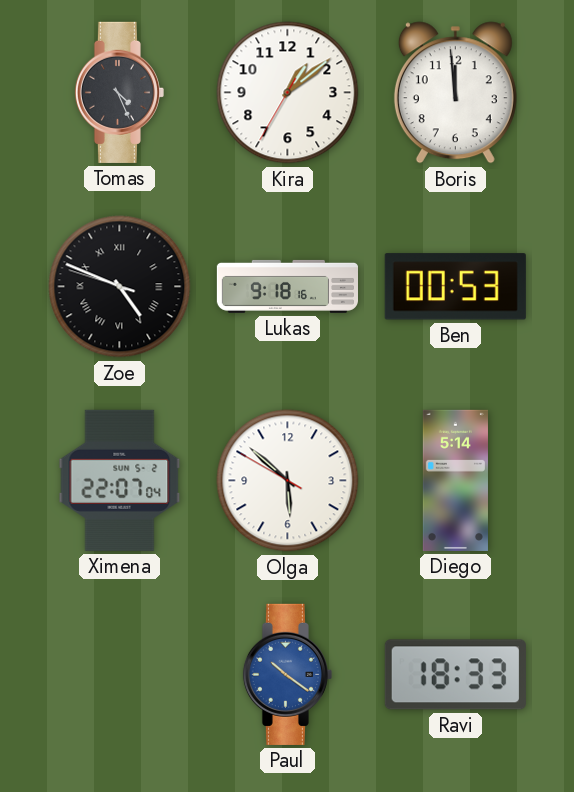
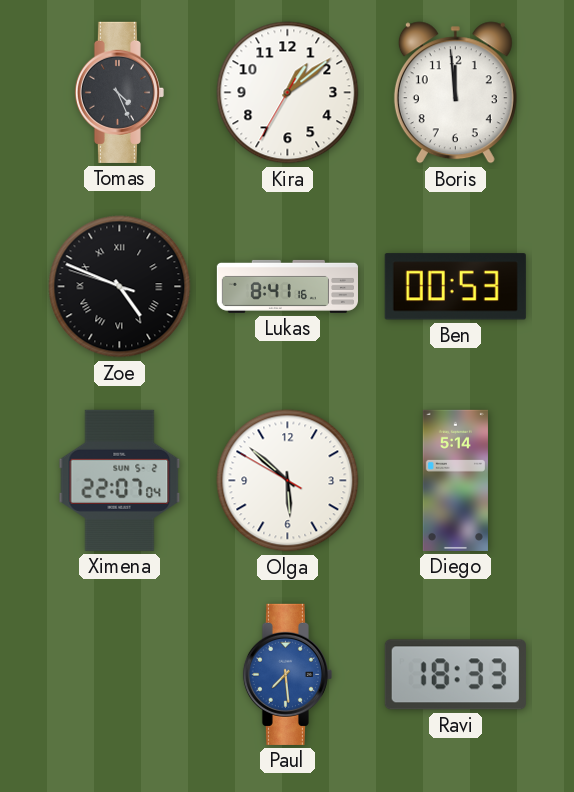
Lukas: 9:18 -> 8:41
Paul: 10:21 -> 7:29
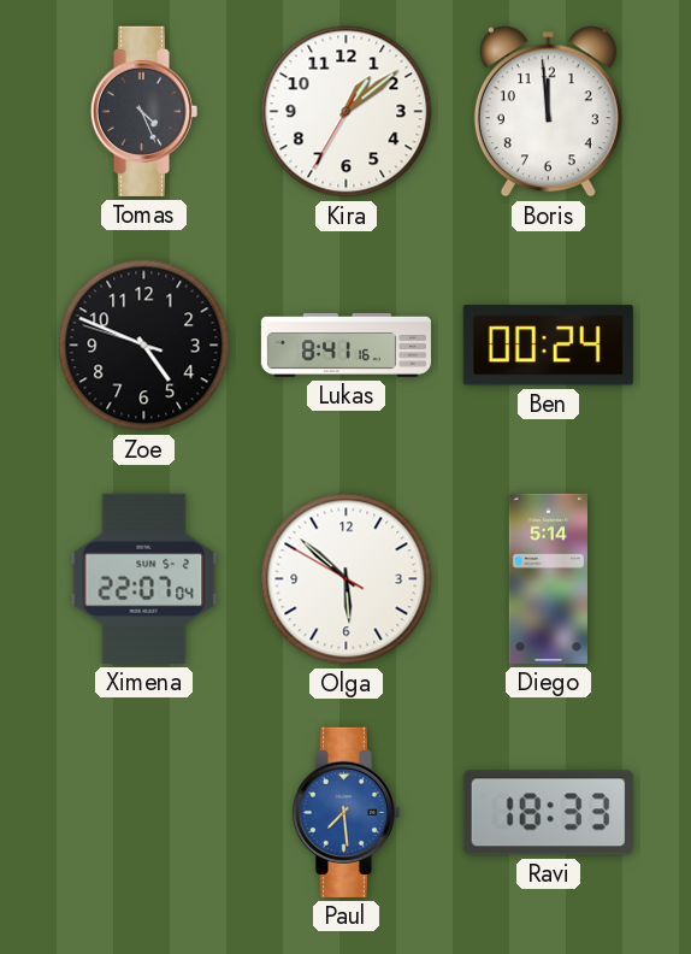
Zoe numerals: Roman -> Arabic
Ben: 00:53 -> 00:24
